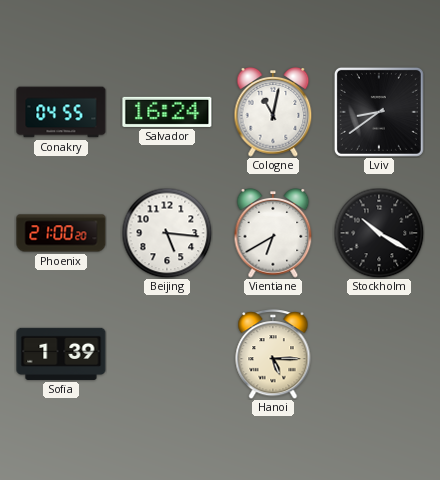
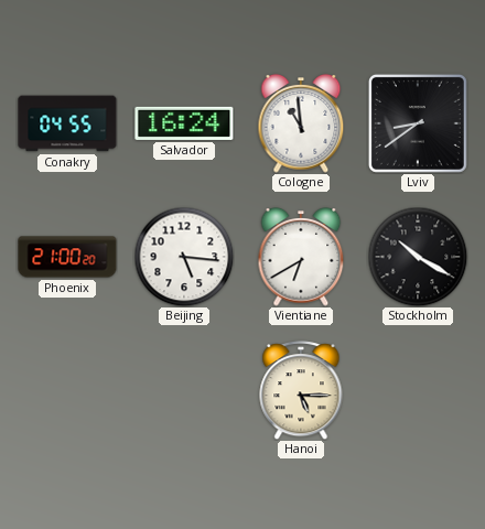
Cologne: 11:02 -> 10:59
Sofia: 1:39 -> none
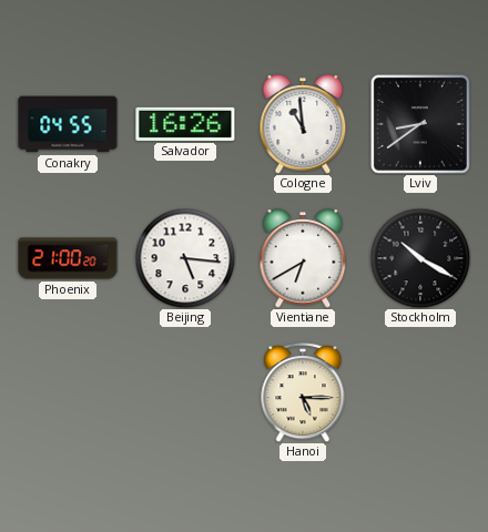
Salvador: 16:24 -> 16:26
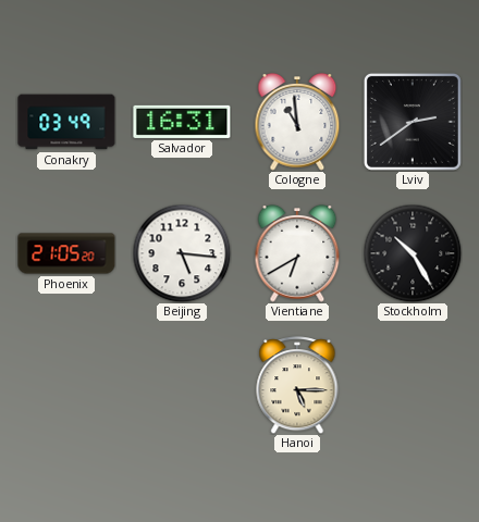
Conakry: 04:55 -> 03:49
Salvador: 16:26 -> 16:31
Lviv: 8:39 -> 2:39
Phoenix: 21:00 -> 21:05
Stockholm: 10:20 -> 10:25
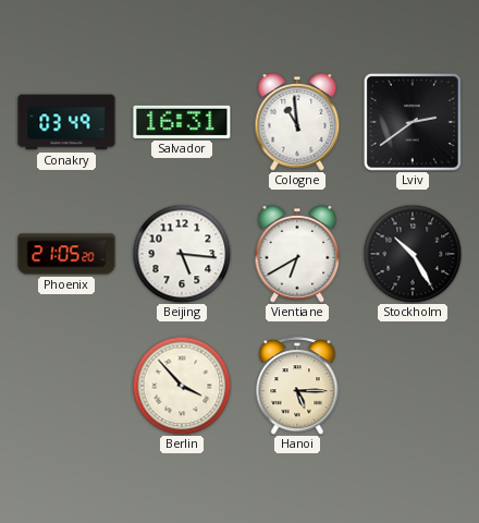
Berlin: none -> 3:53
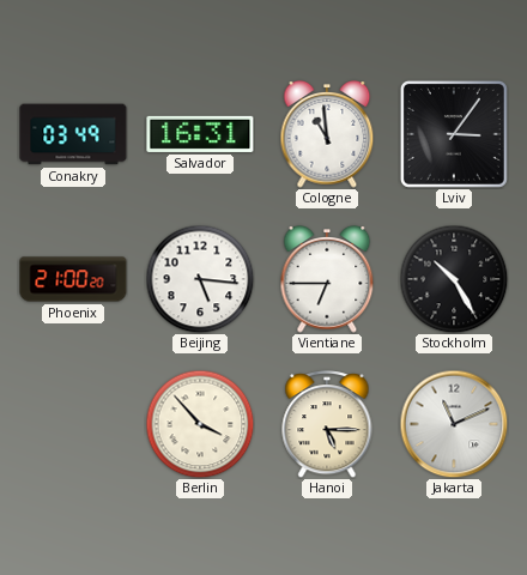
Lviv: 2:39 -> 3:06
Phoenix: 21:05 -> 21:00
Vientiane: 6:40 -> 6:45
Jakarta: none -> 11:11
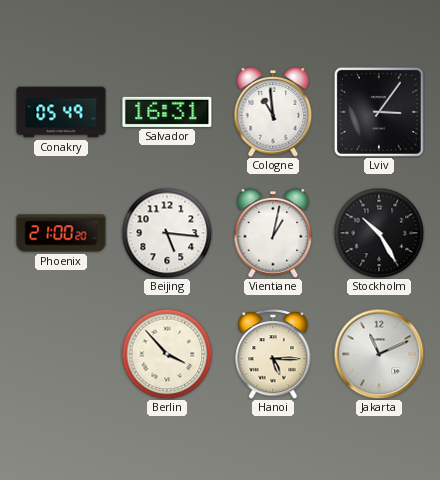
Conakry: 03:49 -> 05:49
Vientiane: 6:45 -> 1:02
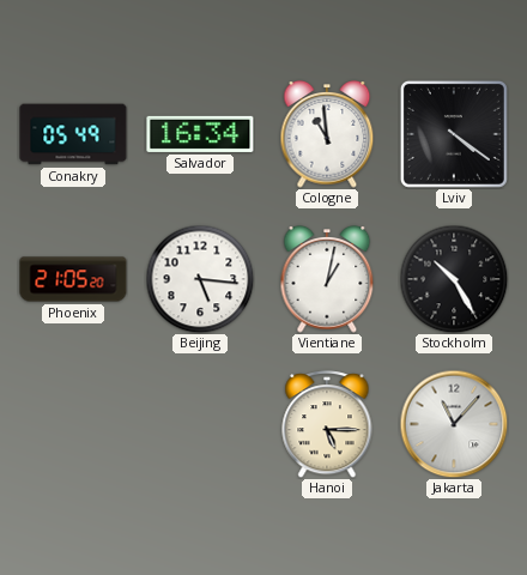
Salvador: 16:31 -> 16:34
Lviv: 3:06 -> 4:21
Phoenix: 21:00 -> 21:05
Berlin: 3:53 -> none
Jakarta: 11:11 -> 11:07
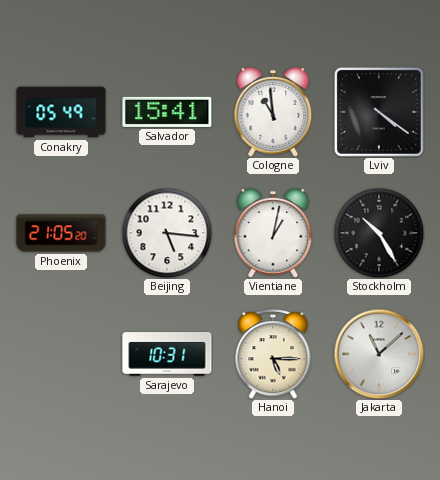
Salvador: 16:34 -> 15:41
Sarajevo: none -> 10:31
Jakarta: 11:07 -> 11:08
